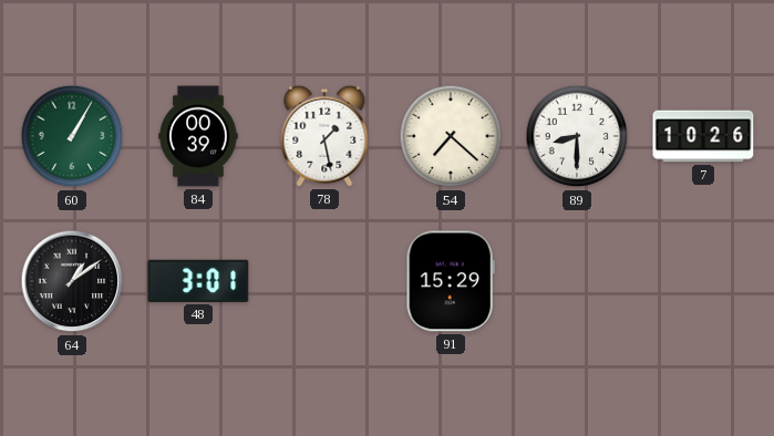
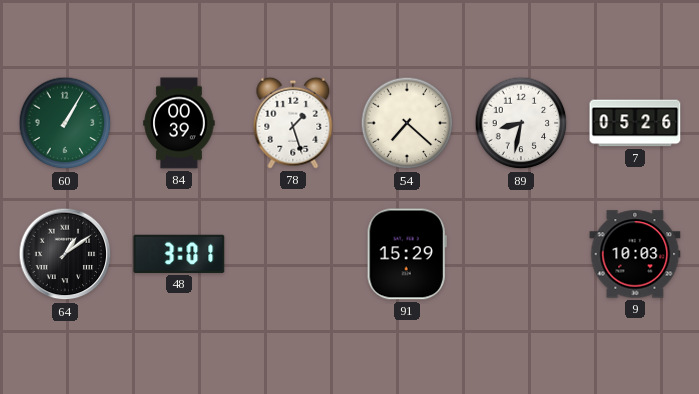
78: 1:28 -> 1:27
89: 8:30 -> 8:32
7: 10:26 -> 05:26
9: none -> 10:03
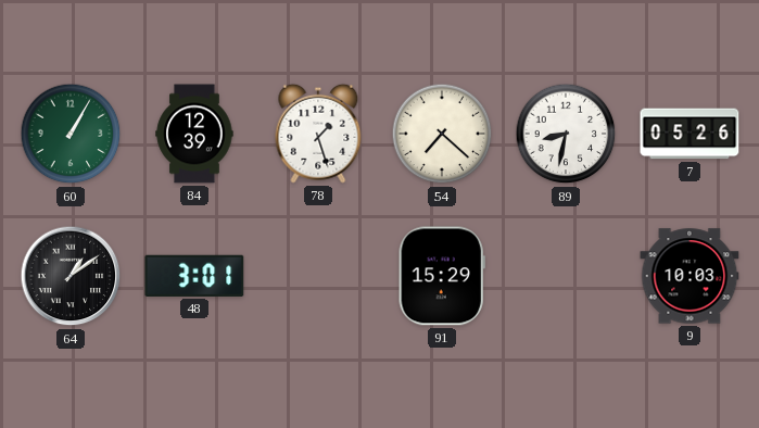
84: 00:39 -> 12:39
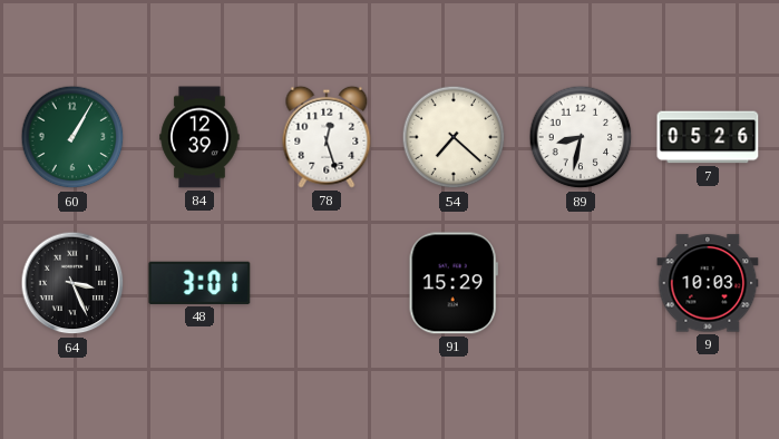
78: 1:27 -> 12:27
64: 1:09 -> 3:26
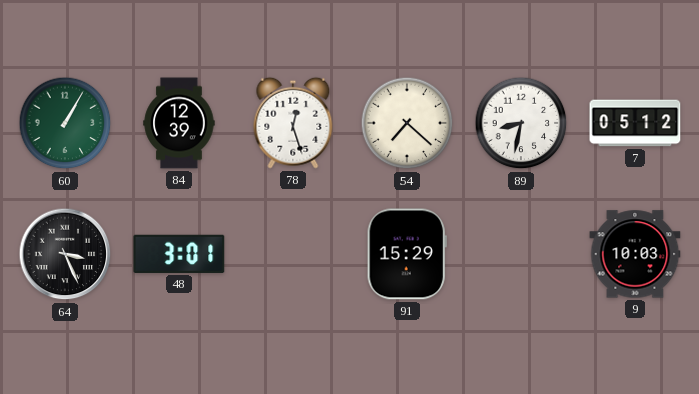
7: 05:26 -> 05:12
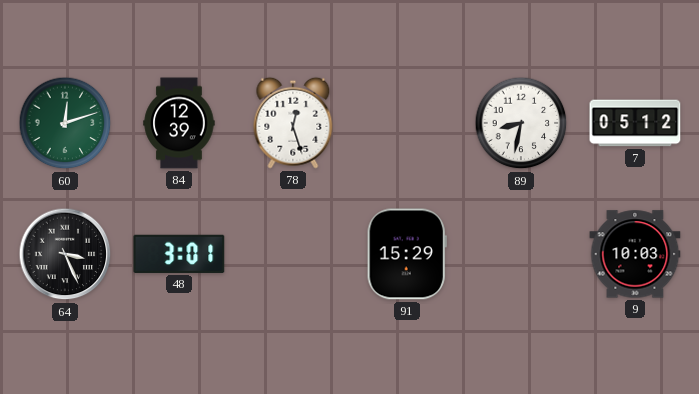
60: 1:05 -> 12:12
54: 7:22 -> none
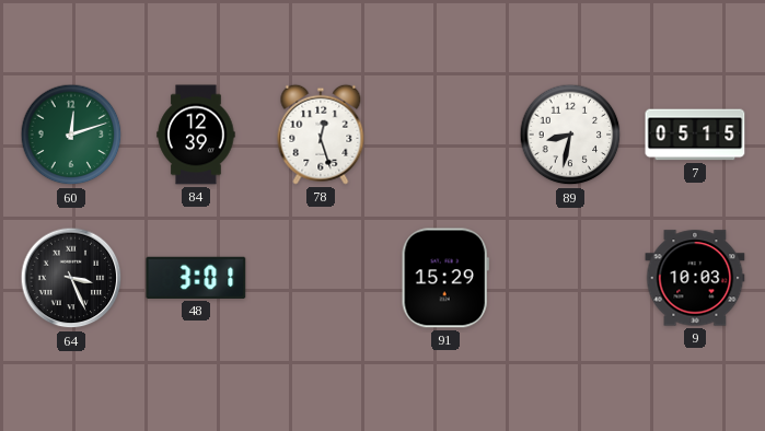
7: 05:12 -> 05:15
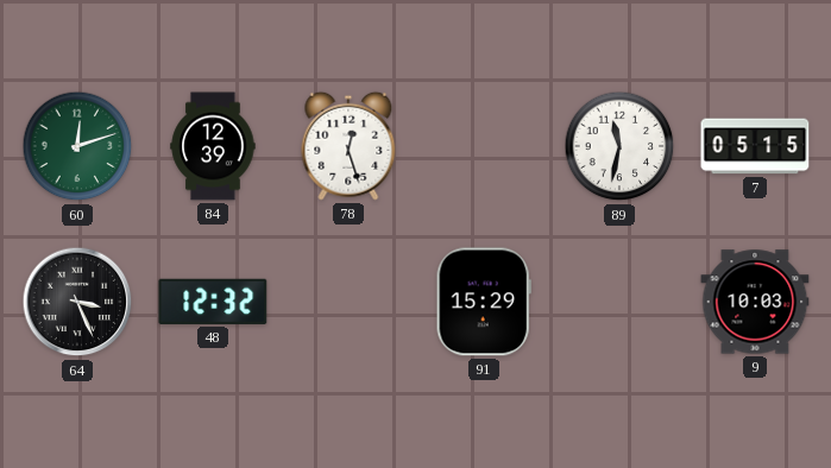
89: 8:32 -> 11:32
48: 3:01 -> 12:32
